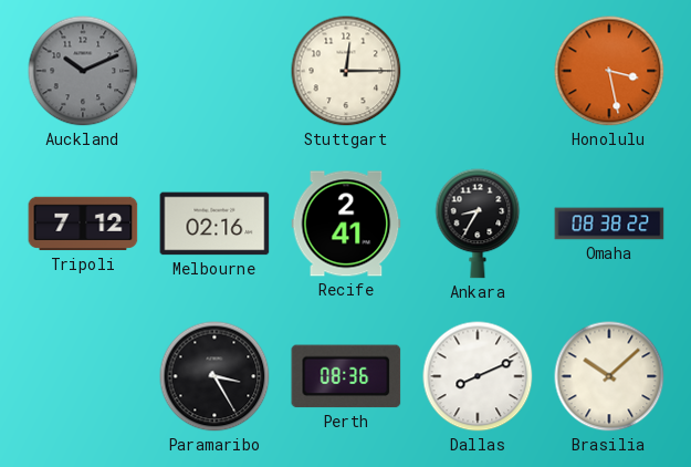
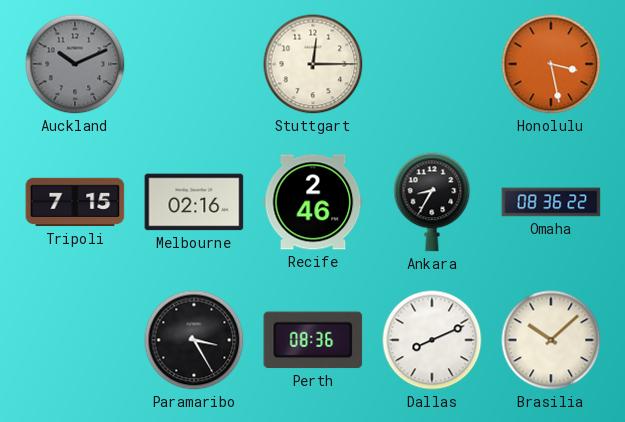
Tripoli: 7:12 -> 7:15
Recife: 2:41 -> 2:46
Omaha: 08:38 -> 08:36
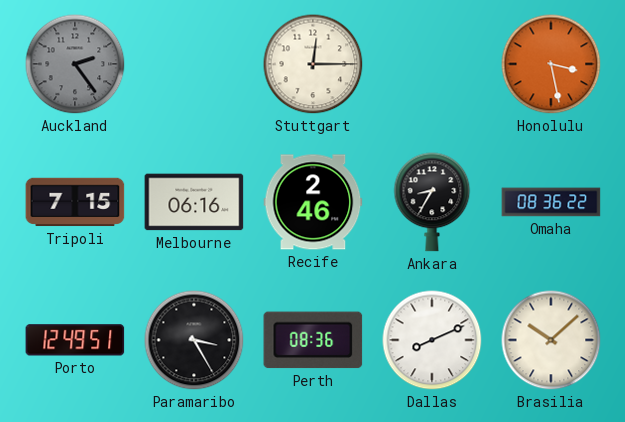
Auckland: 10:11 -> 2:24
Melbourne: 02:16 -> 06:16
Porto: none -> 12:49
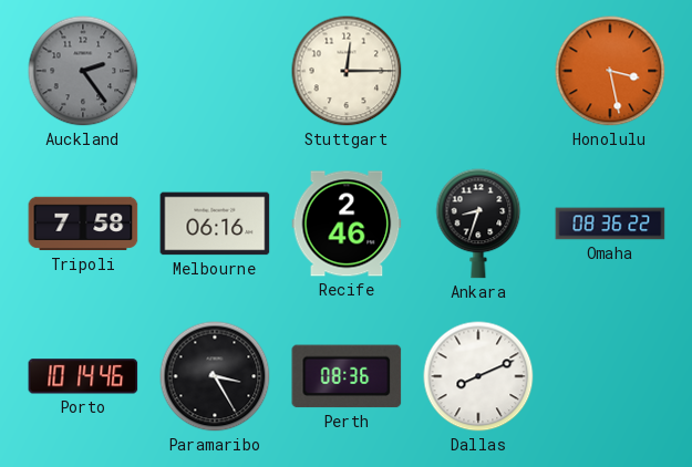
Tripoli: 7:15 -> 7:58
Ankara: 8:35 -> 8:33
Porto: 12:49 -> 10:14
Brasilia: 10:08 -> none
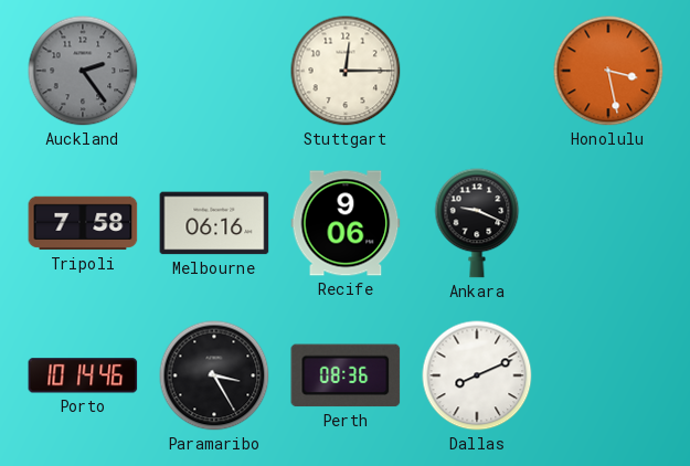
Recife: 2:46 -> 9:06
Ankara: 8:33 -> 9:19
Omaha: 08:36 -> none
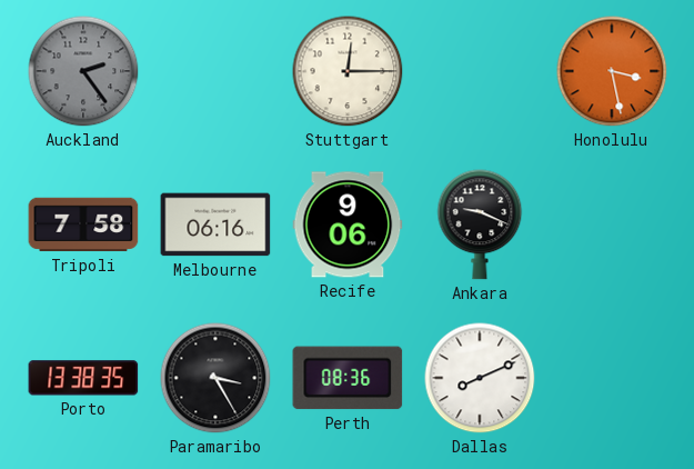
Porto: 10:14 -> 13:38
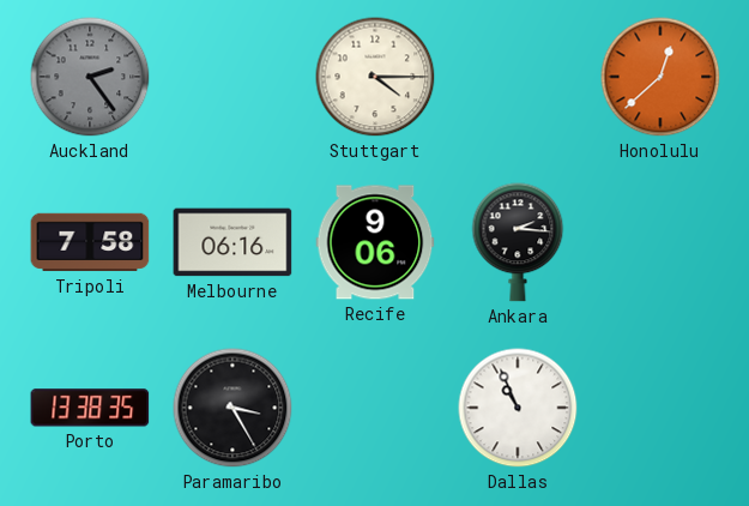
Stuttgart: 12:15 -> 4:15
Honolulu: 3:28 -> 12:38
Ankara: 9:19 -> 2:16
Perth: 08:36 -> none
Dallas: 8:11 -> 10:56
